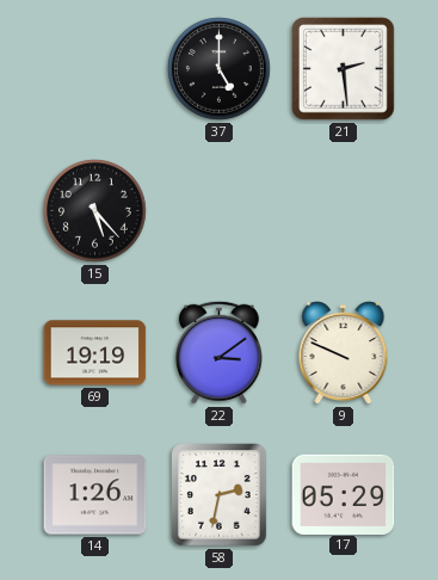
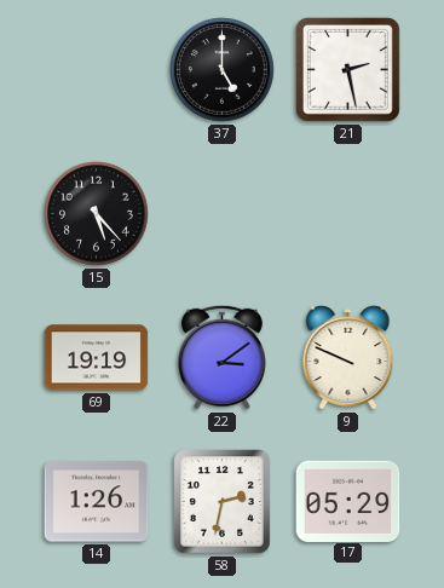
21: 2:29 -> 2:28
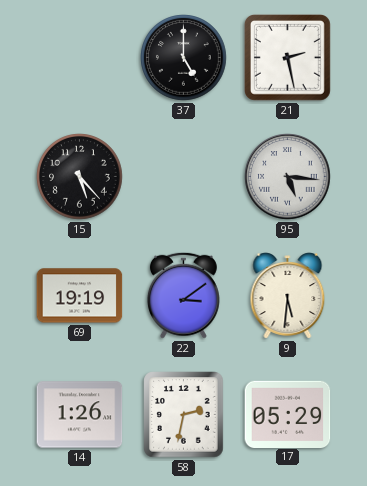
95: none -> 5:16
9: 9:49 -> 5:31
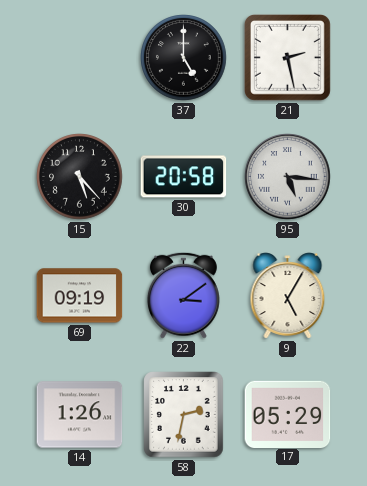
30: none -> 20:58
69: 19:19 -> 09:19
9: 5:31 -> 5:05
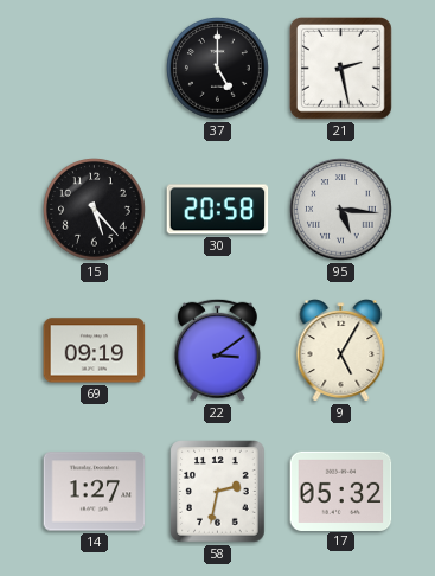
14: 1:26 -> 1:27
17: 05:29 -> 05:32
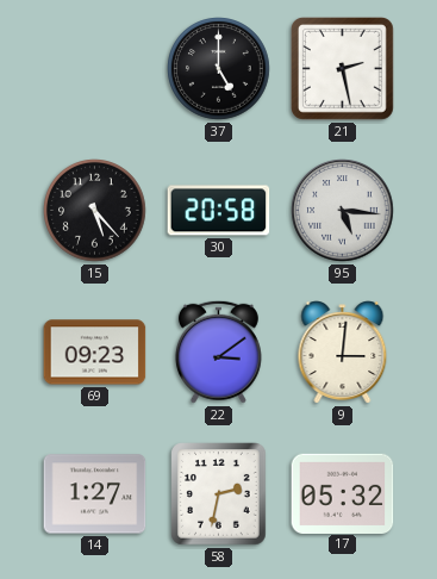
69: 09:19 -> 09:23
9: 5:05 -> 3:01
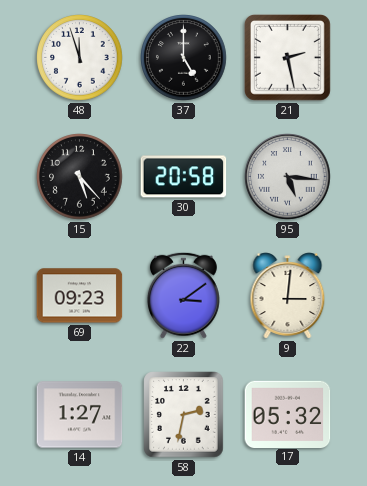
48: none -> 11:57
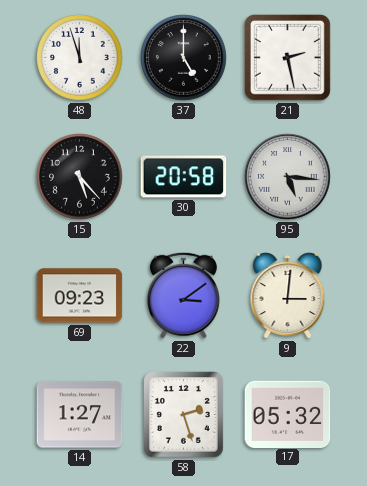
58: 2:32 -> 2:27
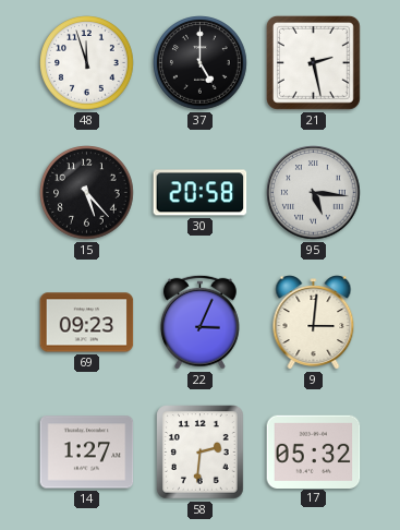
22: 3:09 -> 3:04
58: 2:27 -> 2:31
